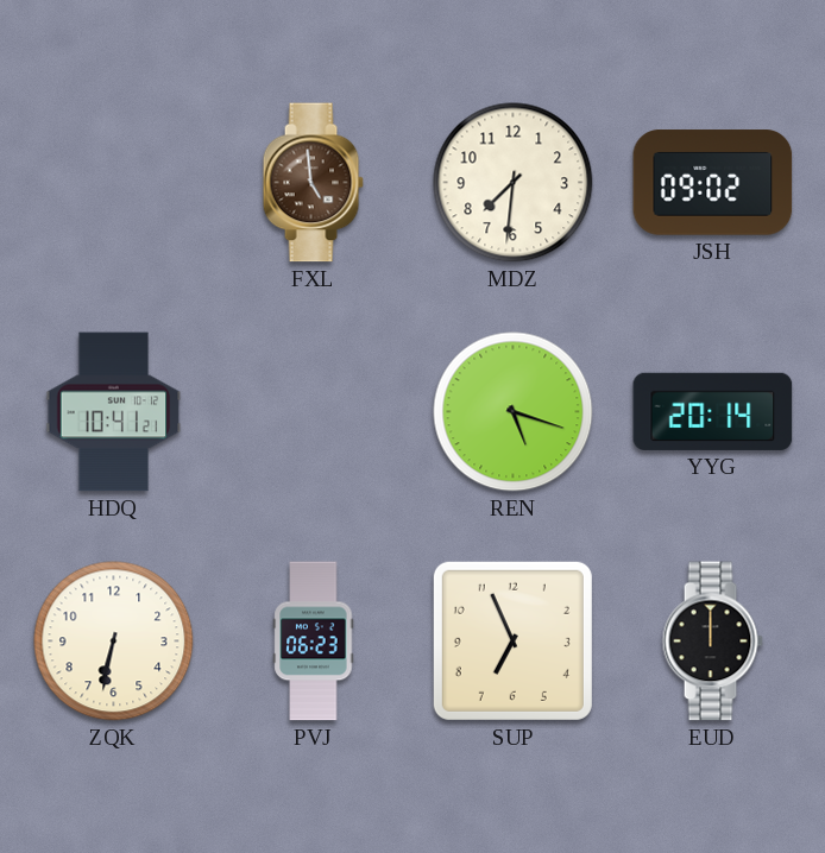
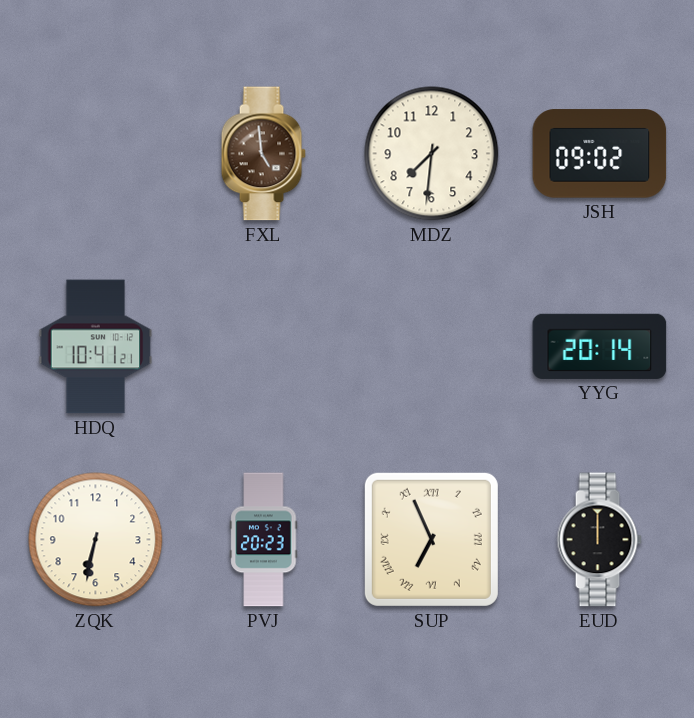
REN: 5:18 -> none
PVJ: 06:23 -> 20:23
SUP numerals: Arabic -> Roman
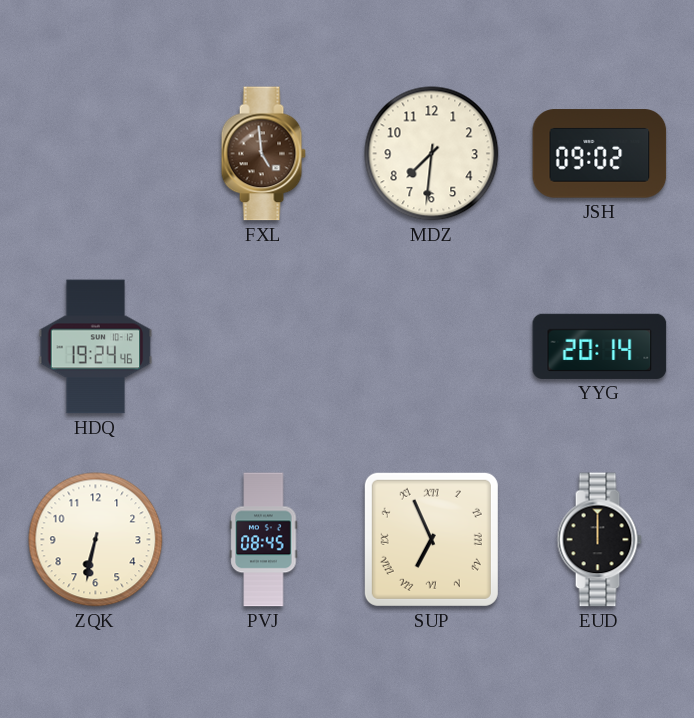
HDQ: 10:41 -> 19:24
PVJ: 20:23 -> 08:45
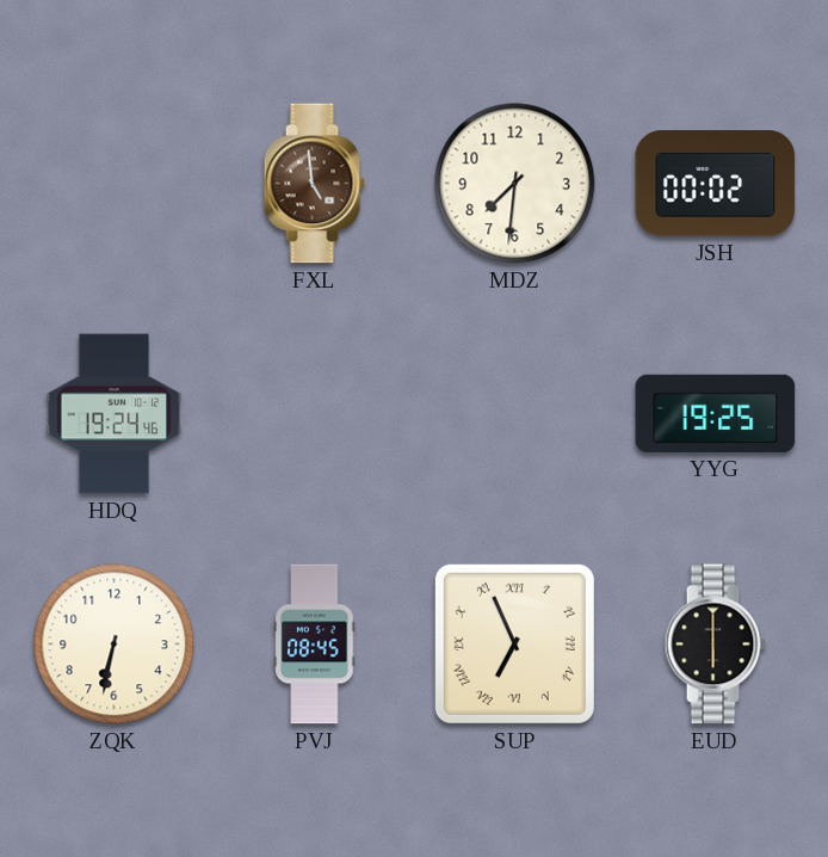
JSH: 09:02 -> 00:02
YYG: 20:14 -> 19:25
EUD: 12:00 -> 6:00
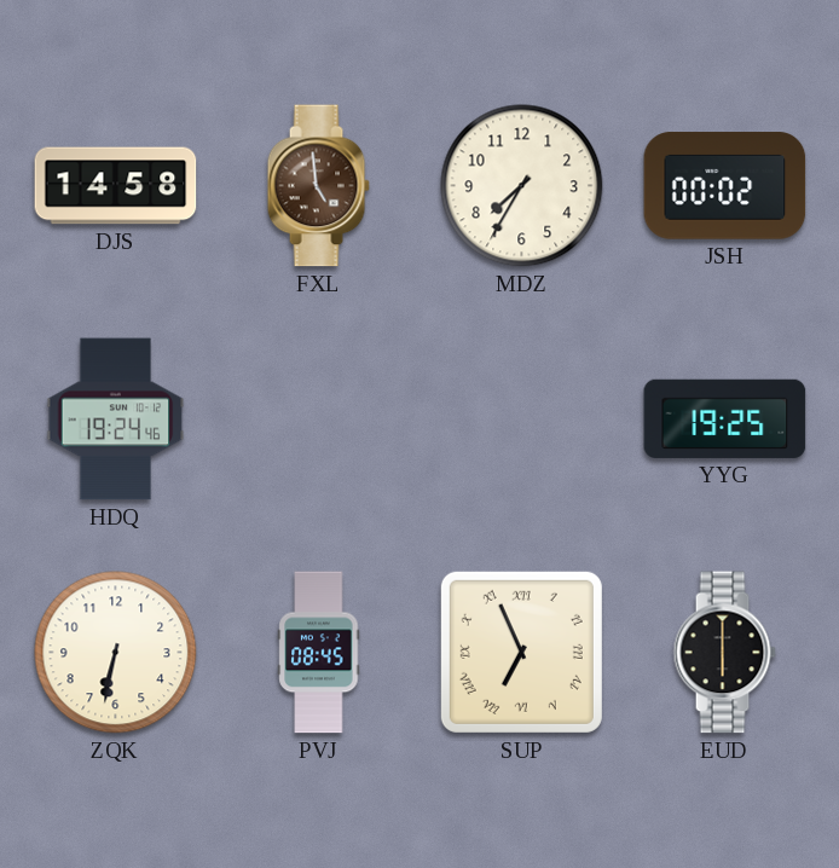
DJS: none -> 14:58
MDZ: 7:31 -> 7:35
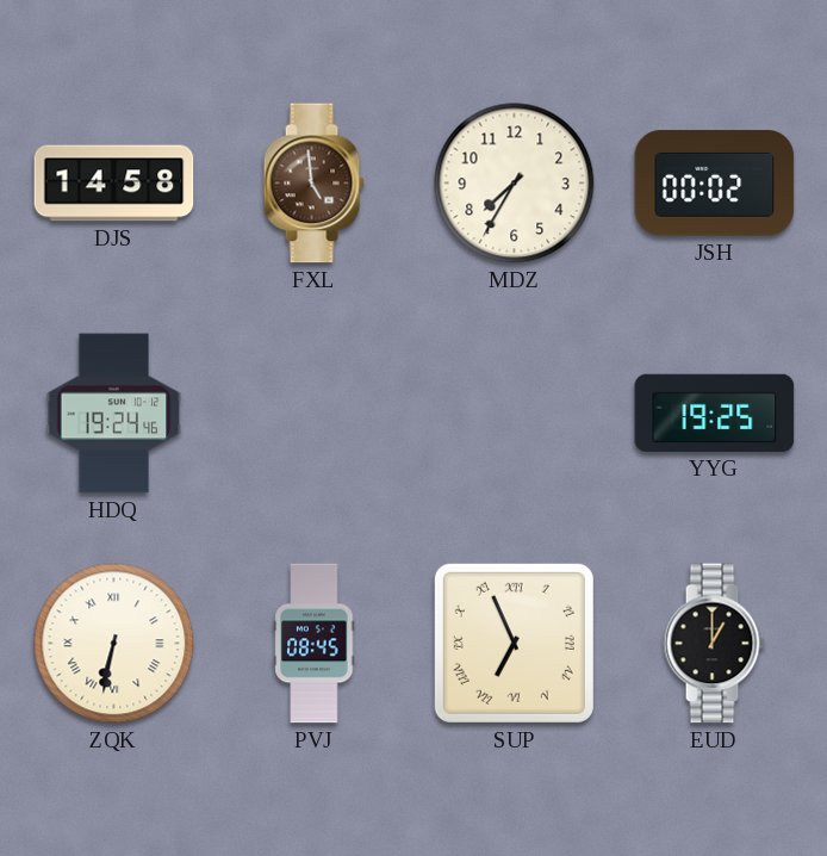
ZQK numerals: Arabic -> Roman
EUD: 6:00 -> 1:00
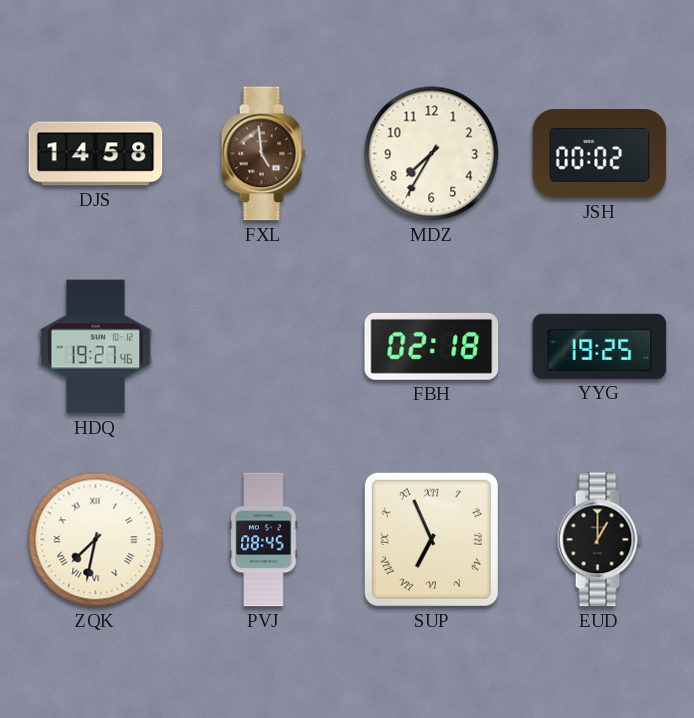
HDQ: 19:24 -> 19:27
FBH: none -> 02:18
ZQK: 6:32 -> 7:32
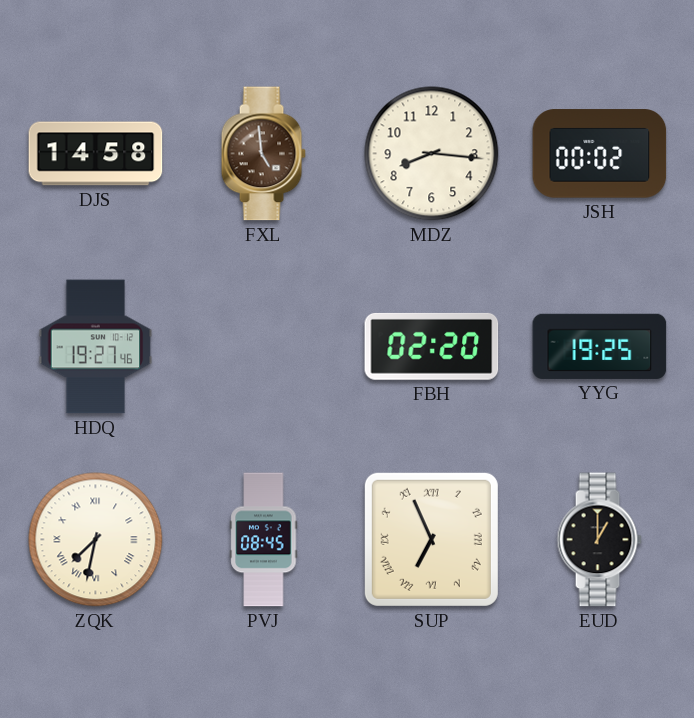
MDZ: 7:35 -> 8:16
FBH: 02:18 -> 02:20
